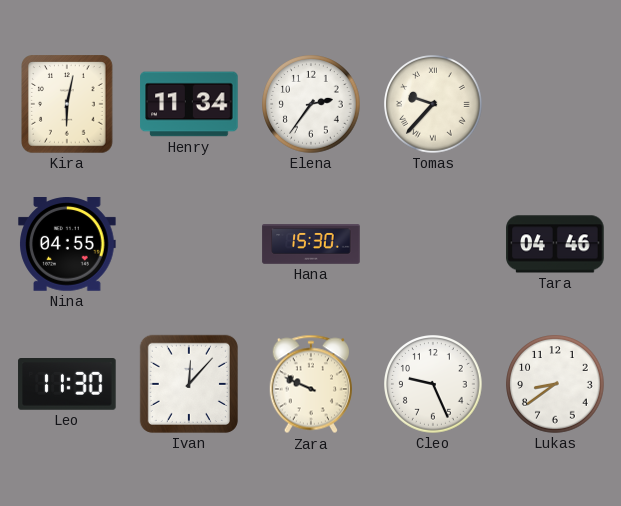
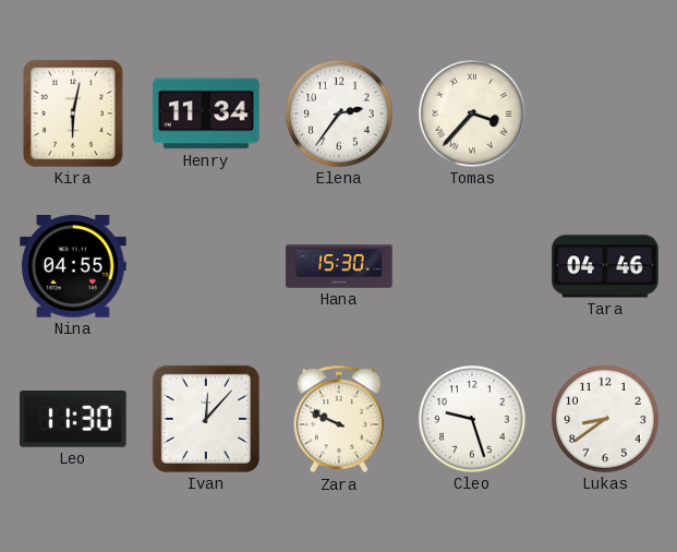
Tomas: 9:37 -> 3:37
Cleo: 9:26 -> 9:27
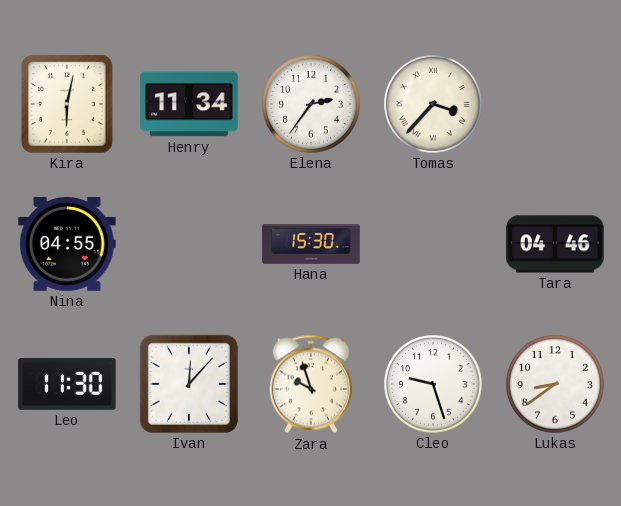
Zara: 9:49 -> 9:57
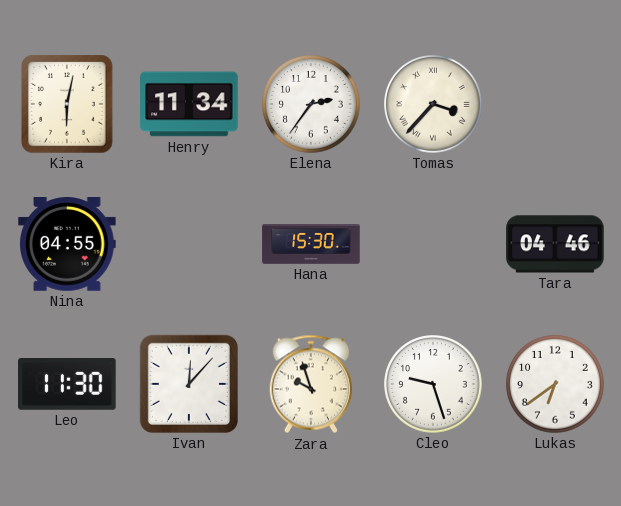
Lukas: 8:39 -> 6:39
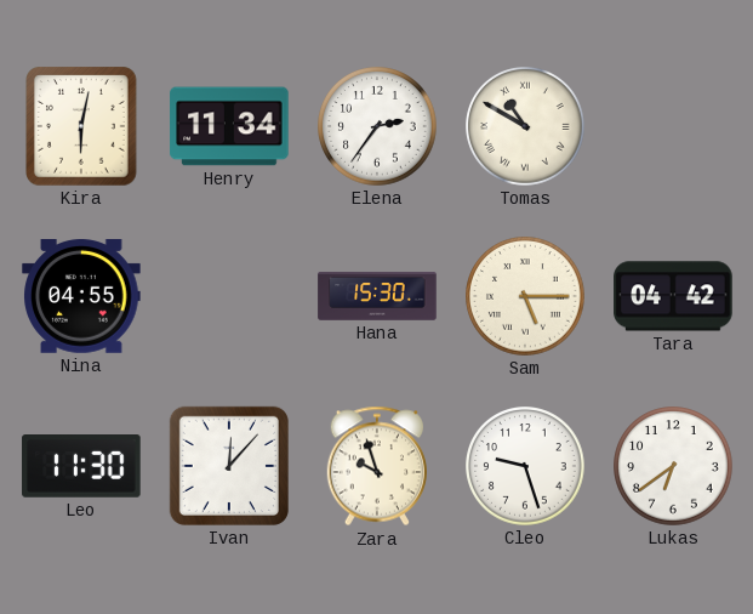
Tomas: 3:37 -> 10:50
Sam: none -> 5:15
Tara: 04:46 -> 04:42
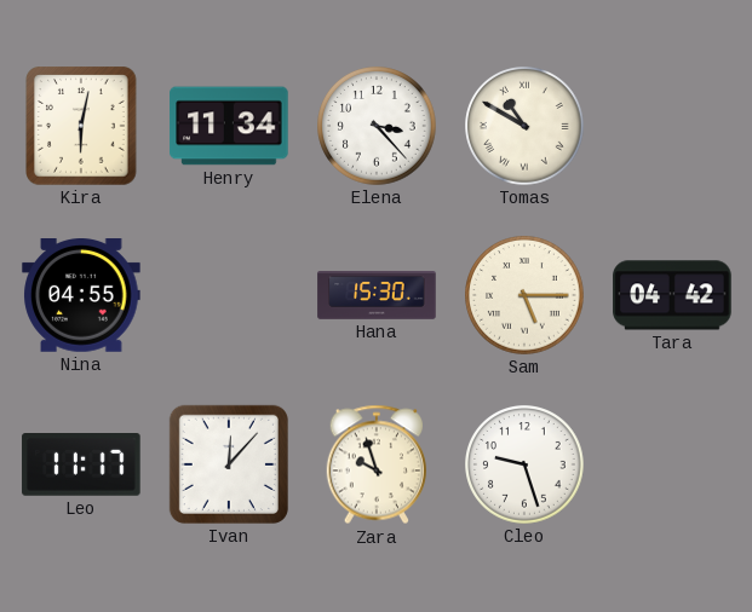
Elena: 2:36 -> 3:23
Leo: 11:30 -> 11:17
Lukas: 6:39 -> none
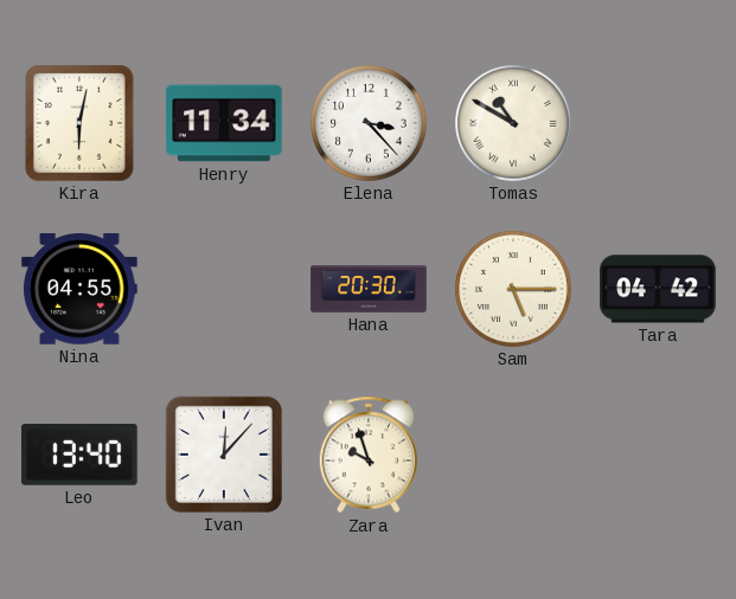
Hana: 15:30 -> 20:30
Leo: 11:17 -> 13:40
Cleo: 9:27 -> none
